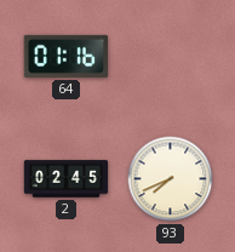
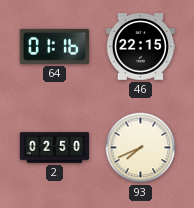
46: none -> 22:15
2: 02:45 -> 02:50
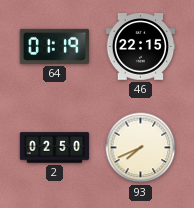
64: 01:16 -> 01:19
